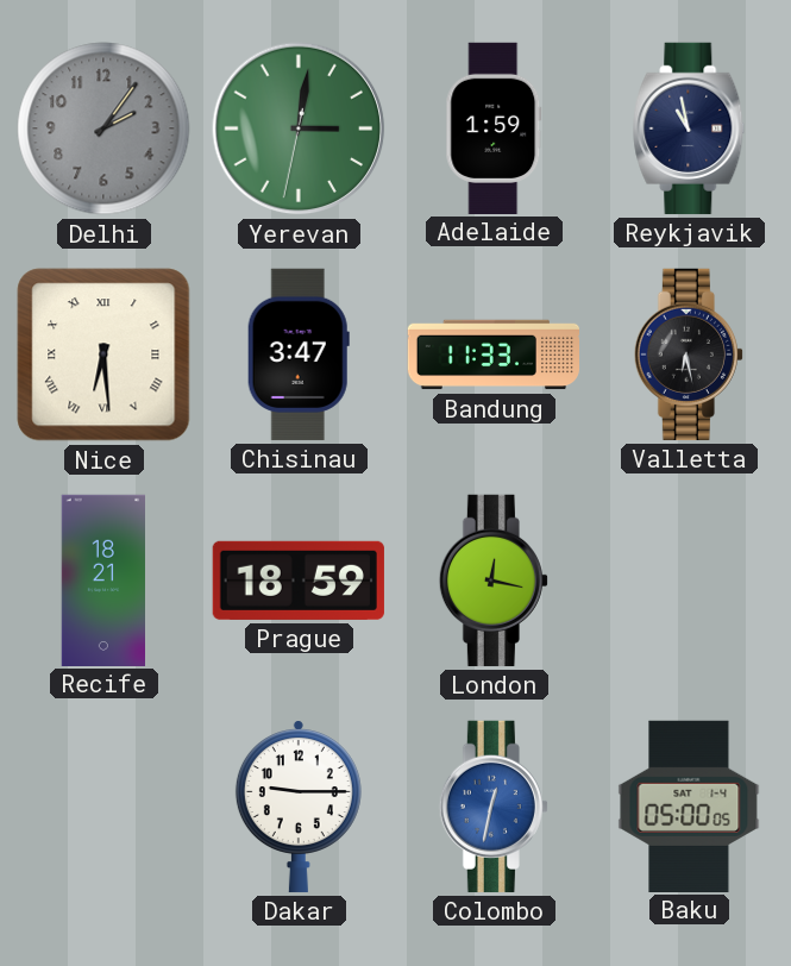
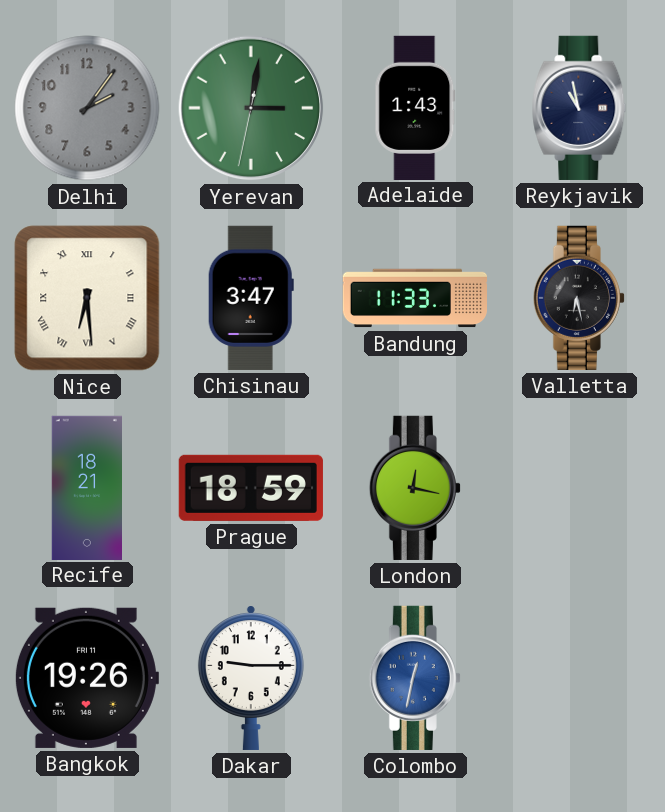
Adelaide: 1:59 -> 1:43
Bangkok: none -> 19:26
Baku: 05:00 -> none
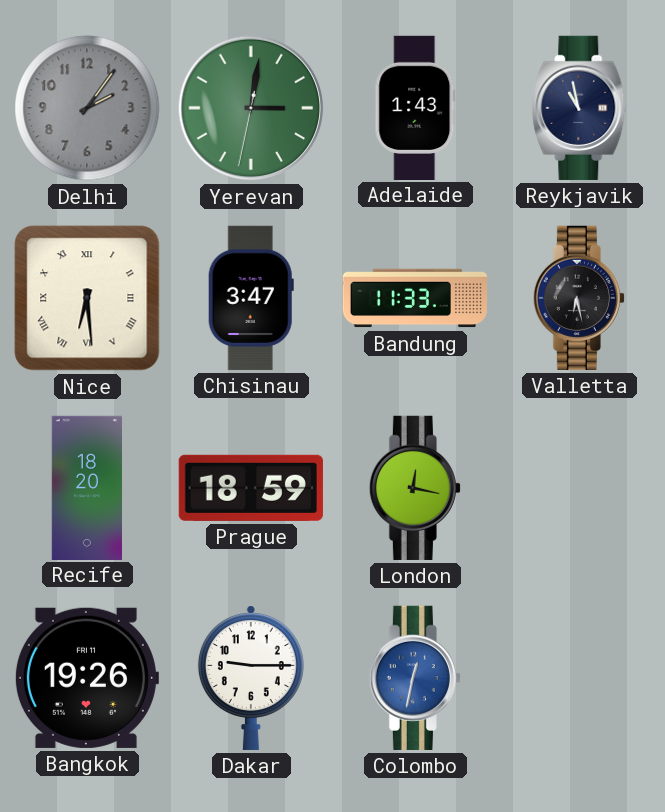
Recife: 18:21 -> 18:20
